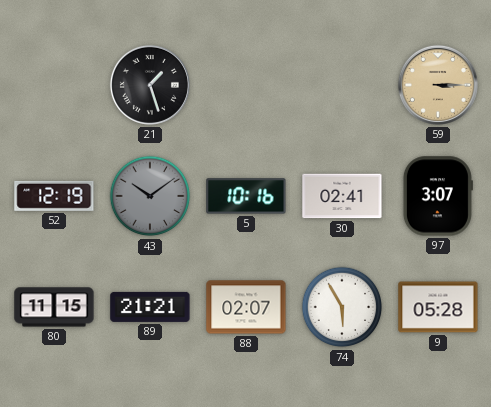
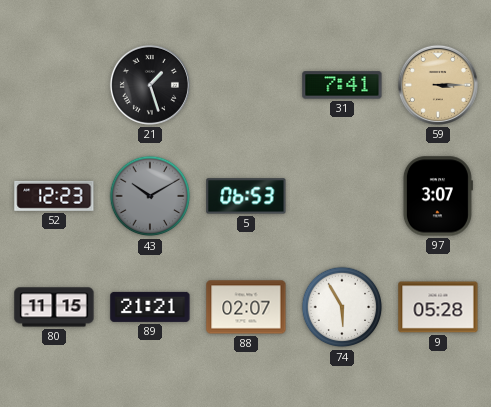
31: none -> 7:41
52: 12:19 -> 12:23
43: 10:09 -> 10:10
5: 10:16 -> 06:53
30: 02:41 -> none
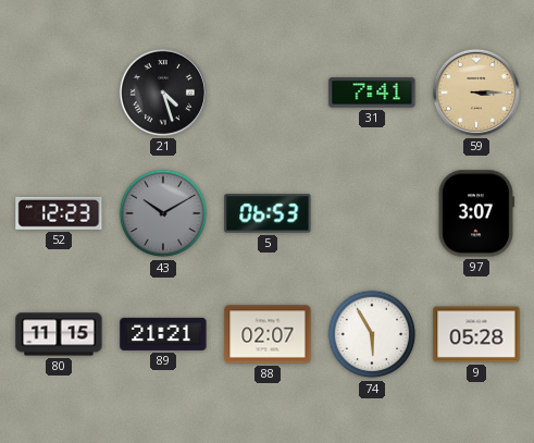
21: 1:27 -> 4:27
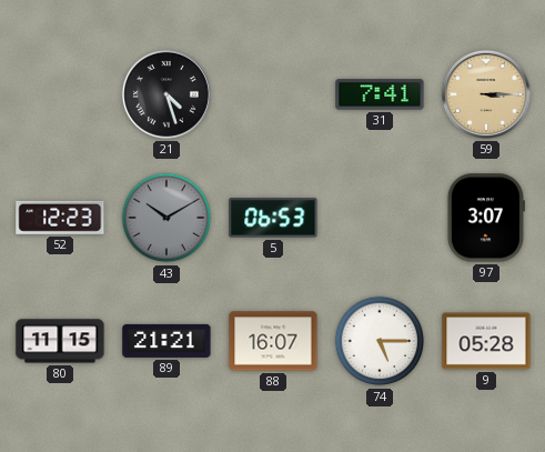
88: 02:07 -> 16:07
74: 5:55 -> 5:15
